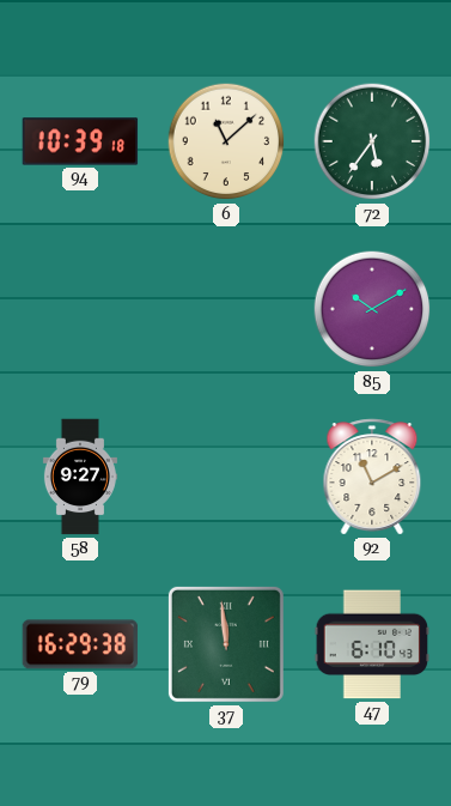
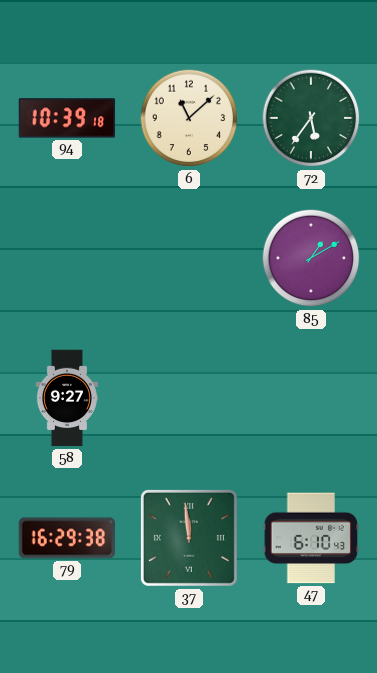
85: 10:10 -> 1:10
92: 11:10 -> none
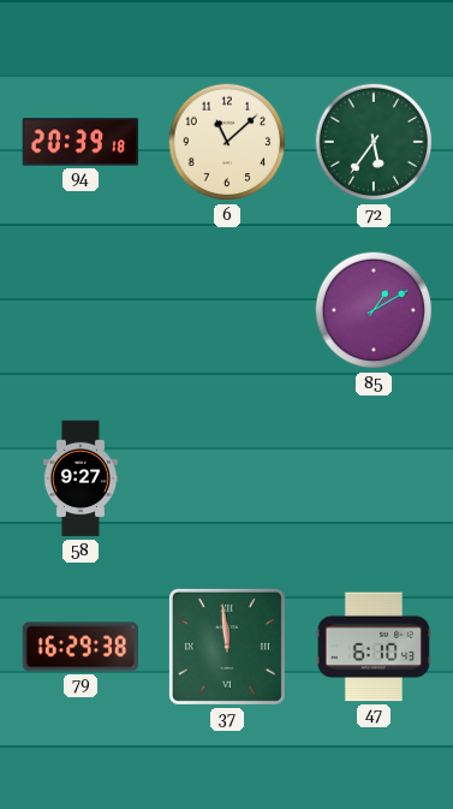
94: 10:39 -> 20:39
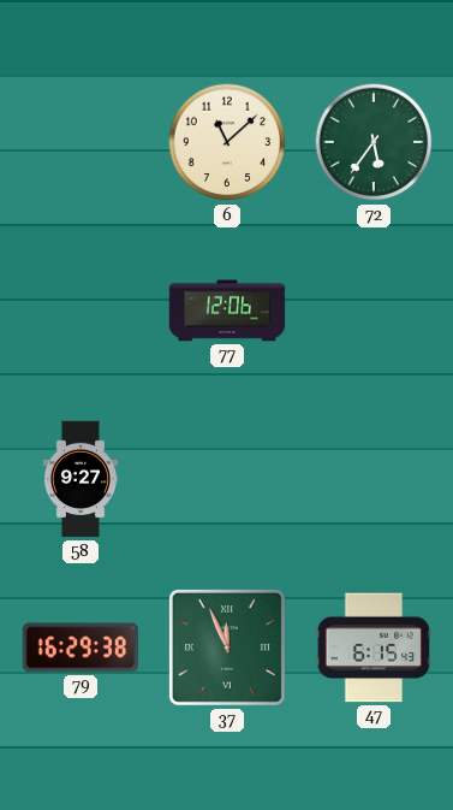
94: 20:39 -> none
77: none -> 12:06
85: 1:10 -> none
37: 11:59 -> 11:56
47: 6:10 -> 6:15
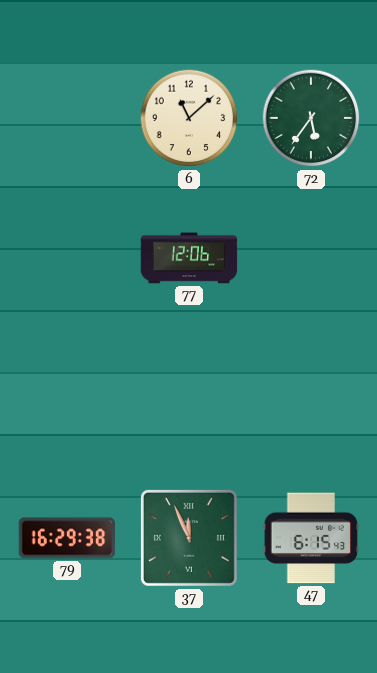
58: 9:27 -> none
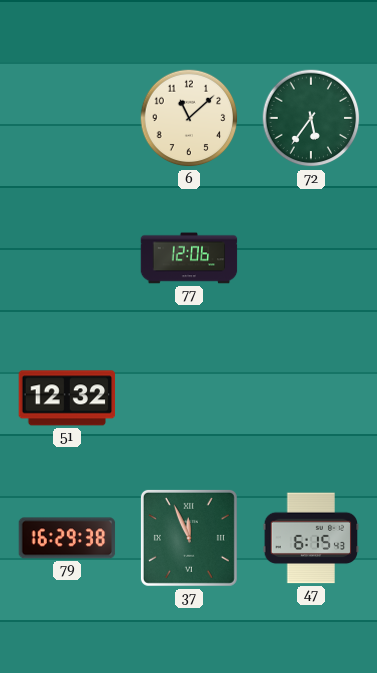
51: none -> 12:32
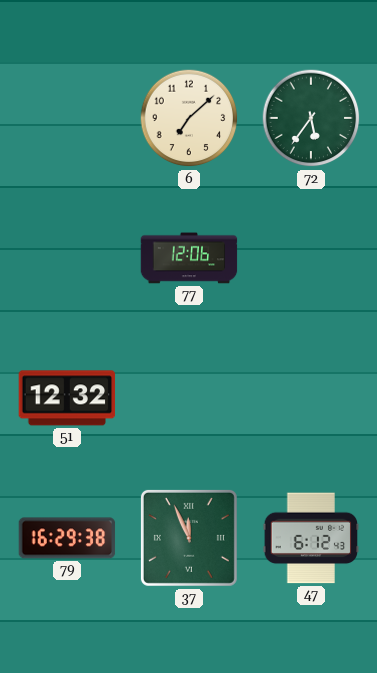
6: 11:08 -> 7:08
47: 6:15 -> 6:12
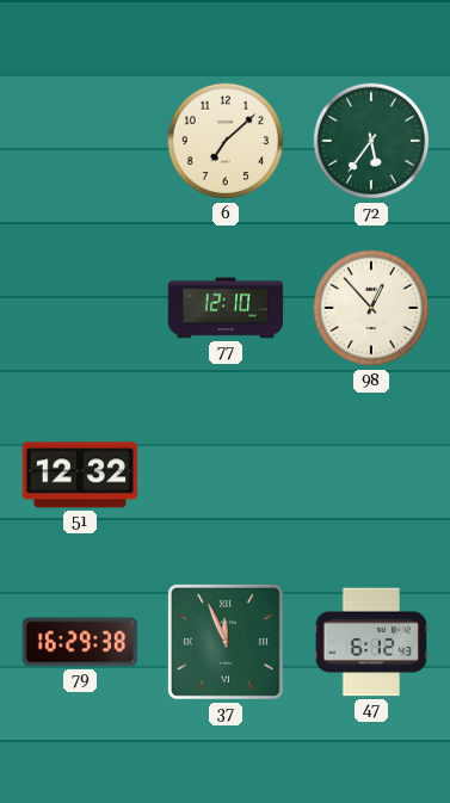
77: 12:06 -> 12:10
98: none -> 12:53
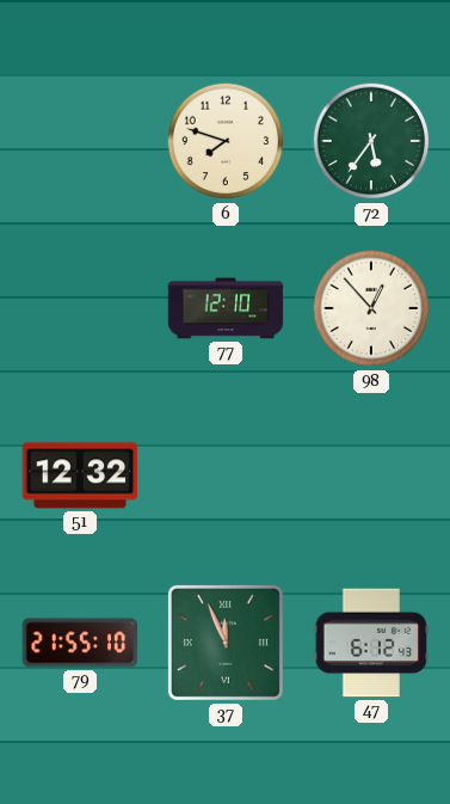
6: 7:08 -> 7:48
79: 16:29 -> 21:55
